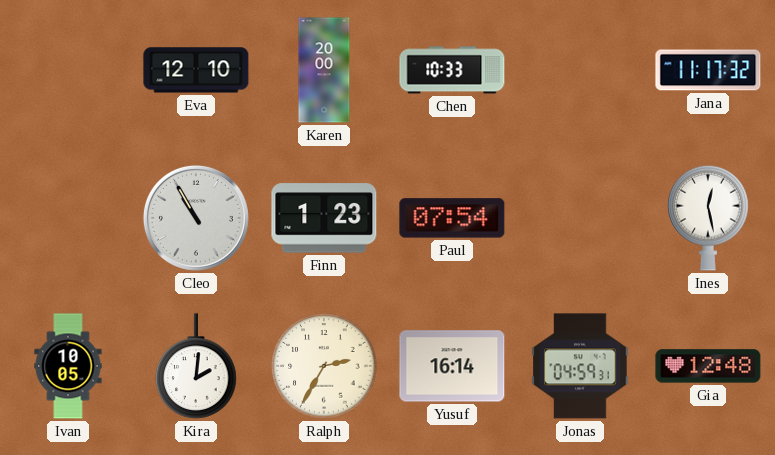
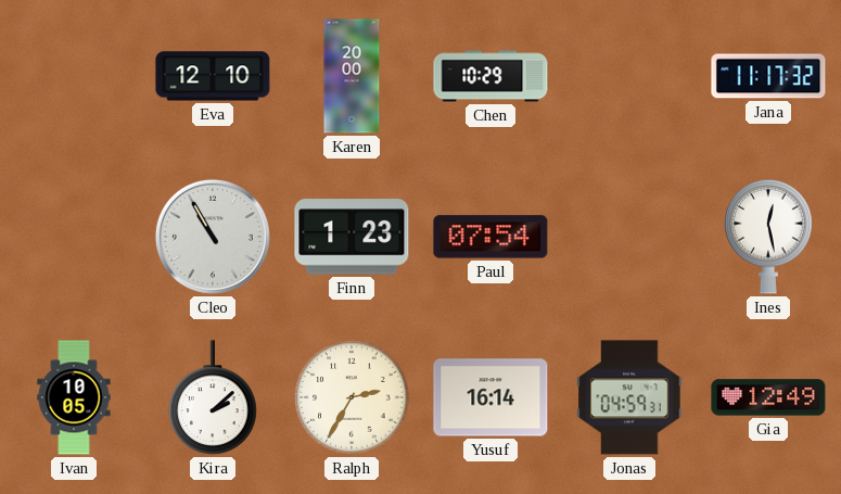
Chen: 10:33 -> 10:29
Kira: 2:01 -> 2:08
Gia: 12:48 -> 12:49
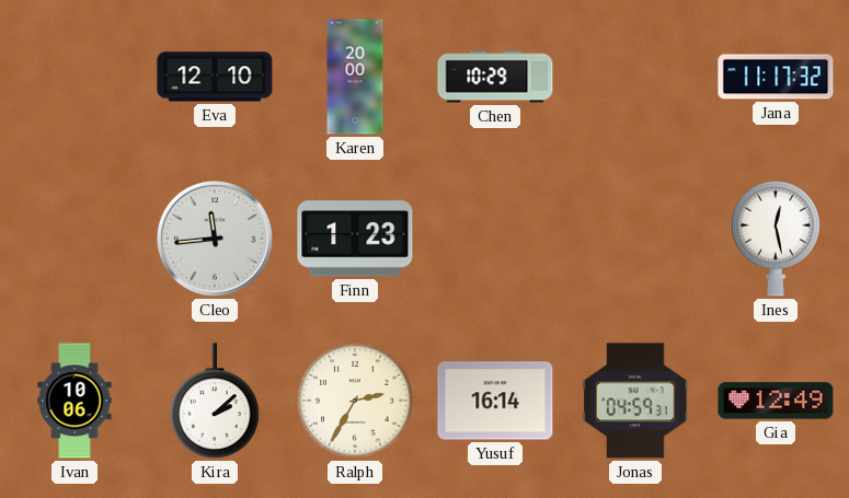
Cleo: 10:55 -> 11:44
Paul: 07:54 -> none
Ivan: 10:05 -> 10:06
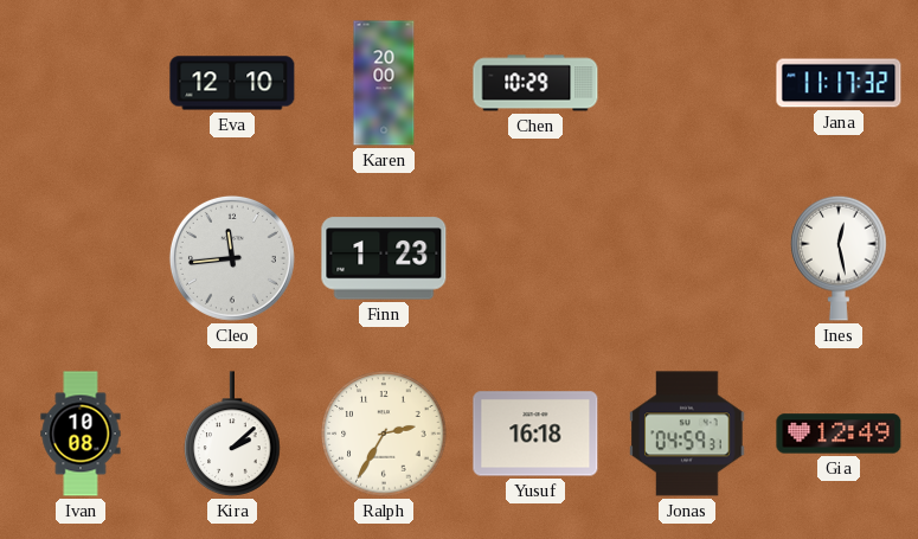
Ivan: 10:06 -> 10:08
Yusuf: 16:14 -> 16:18
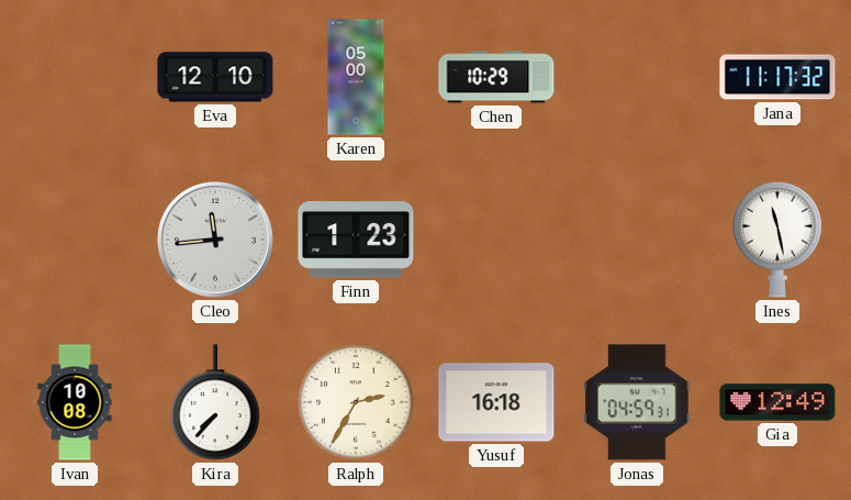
Karen: 20:00 -> 05:00
Ines: 12:28 -> 11:28
Kira: 2:08 -> 7:37
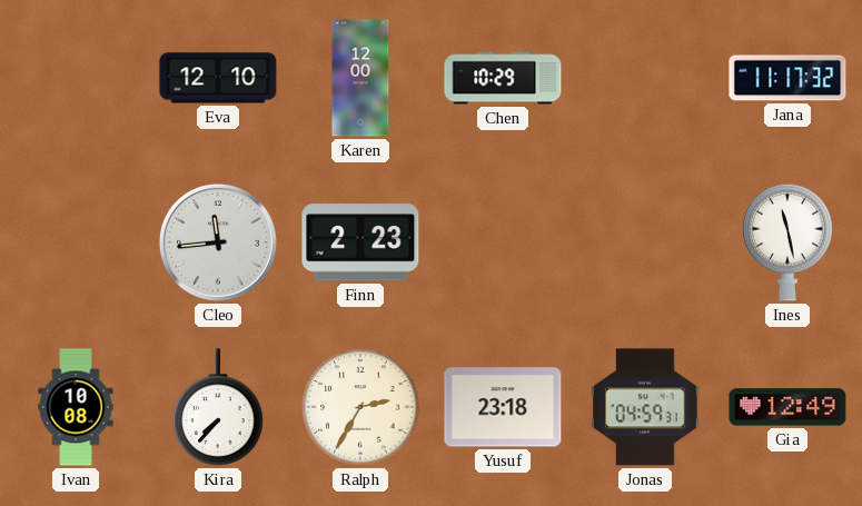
Karen: 05:00 -> 12:00
Finn: 1:23 -> 2:23
Yusuf: 16:18 -> 23:18
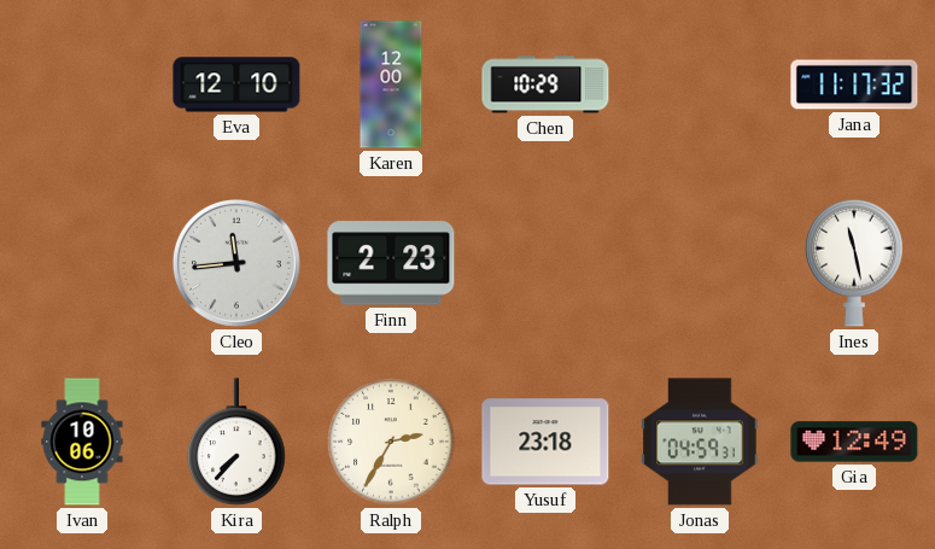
Ivan: 10:08 -> 10:06
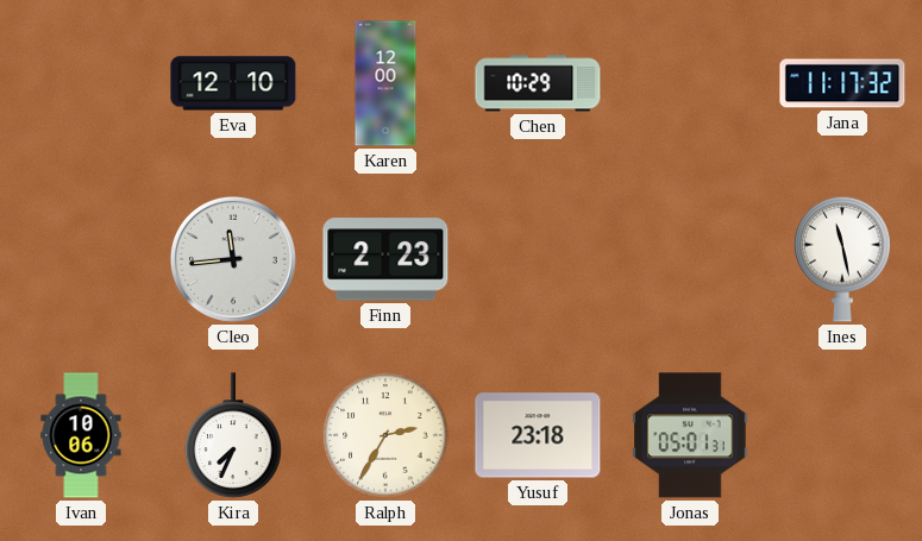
Kira: 7:37 -> 7:34
Jonas: 04:59 -> 05:01
Gia: 12:49 -> none
